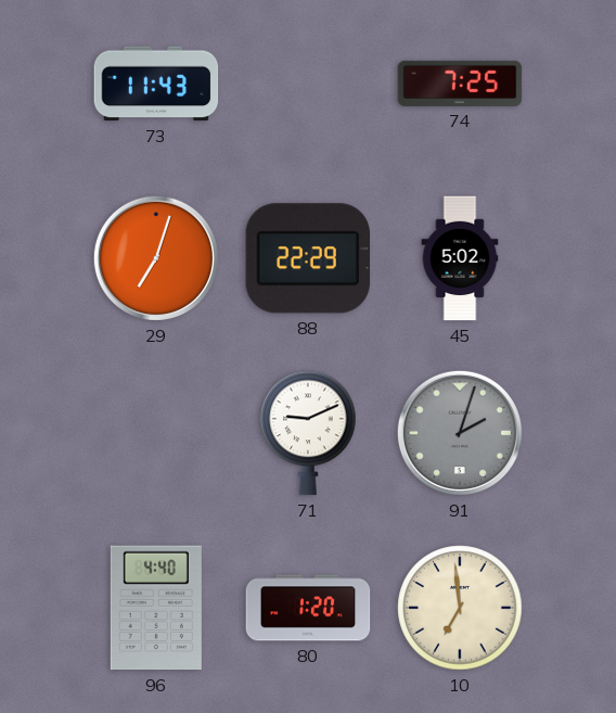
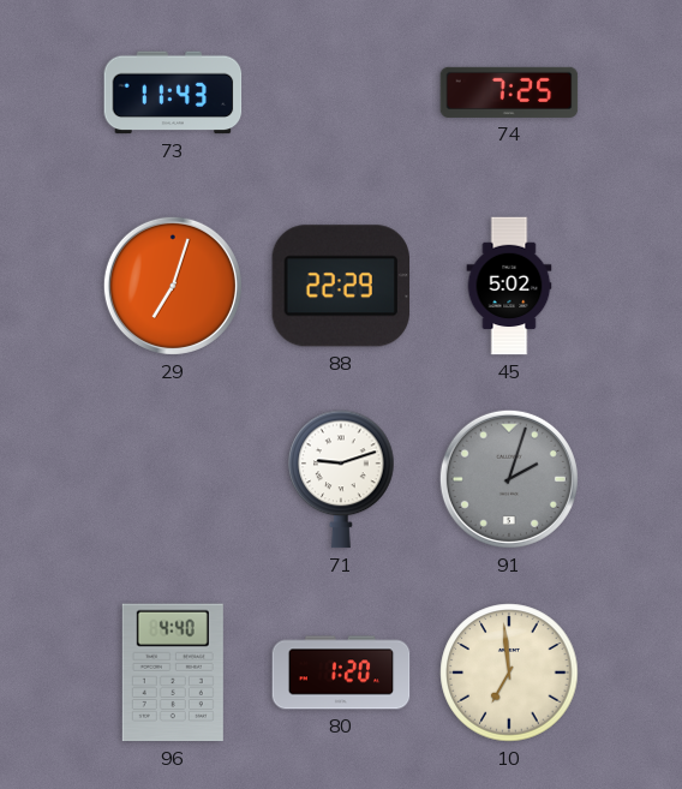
71: 9:11 -> 9:12
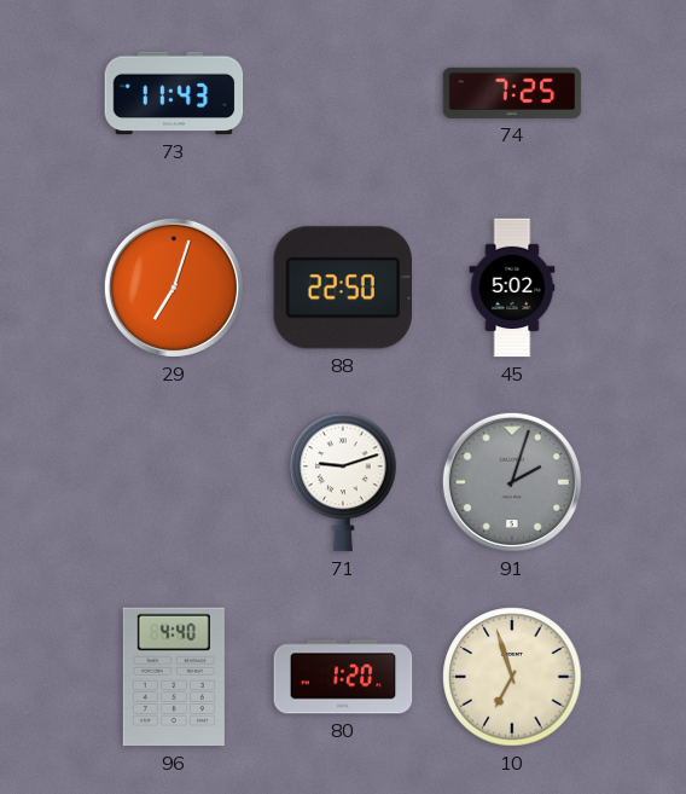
88: 22:29 -> 22:50
10: 6:59 -> 6:57
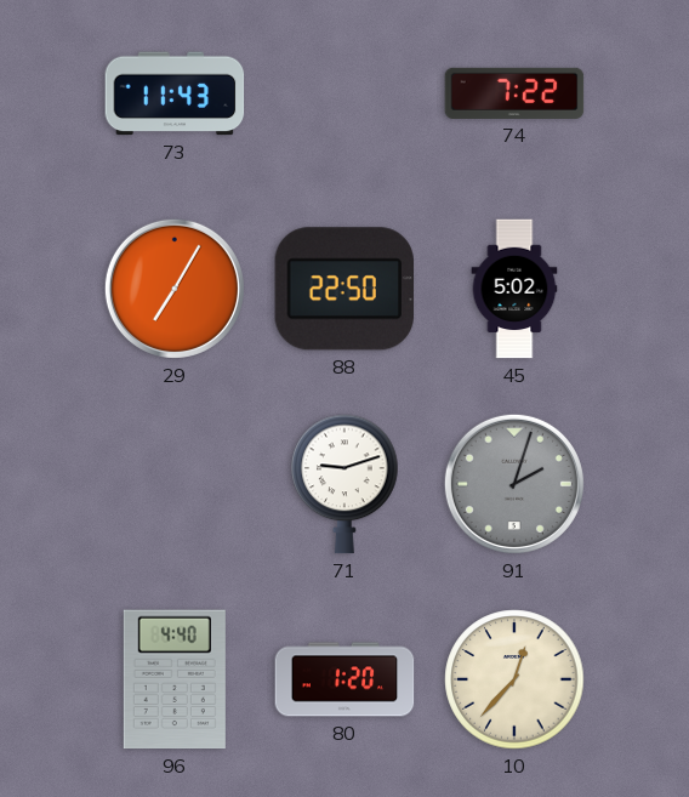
74: 7:25 -> 7:22
29: 7:03 -> 7:05
10: 6:57 -> 12:37
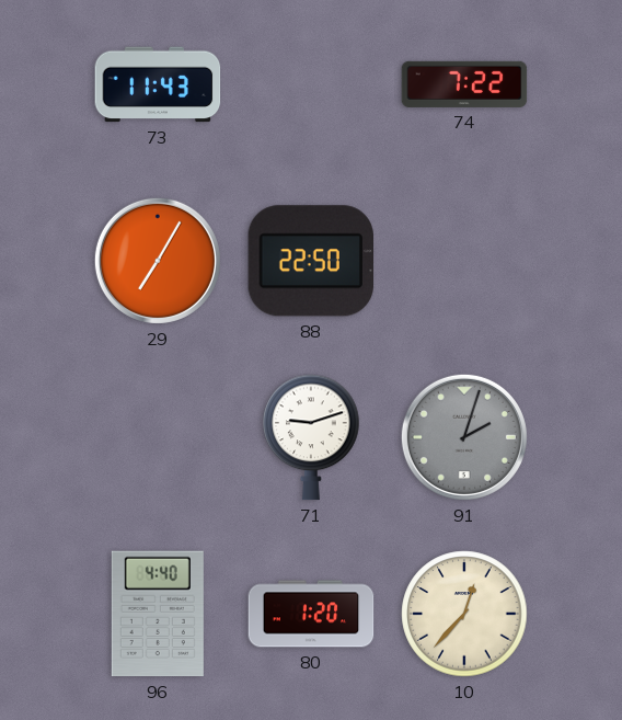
45: 5:02 -> none
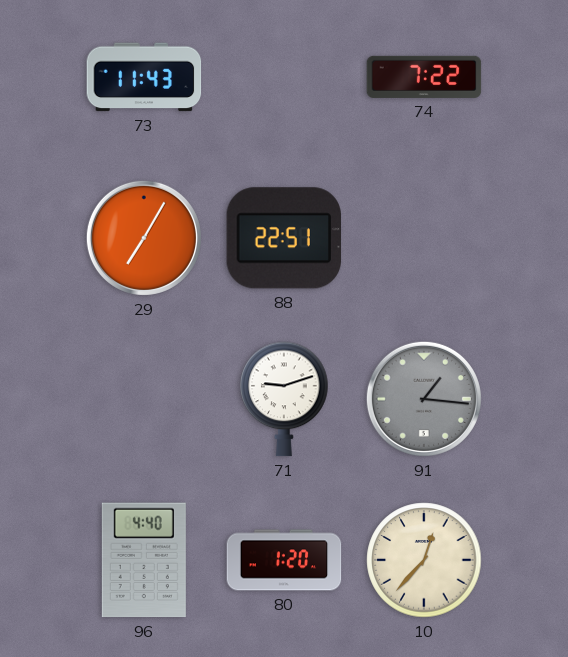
88: 22:50 -> 22:51
91: 2:03 -> 1:16
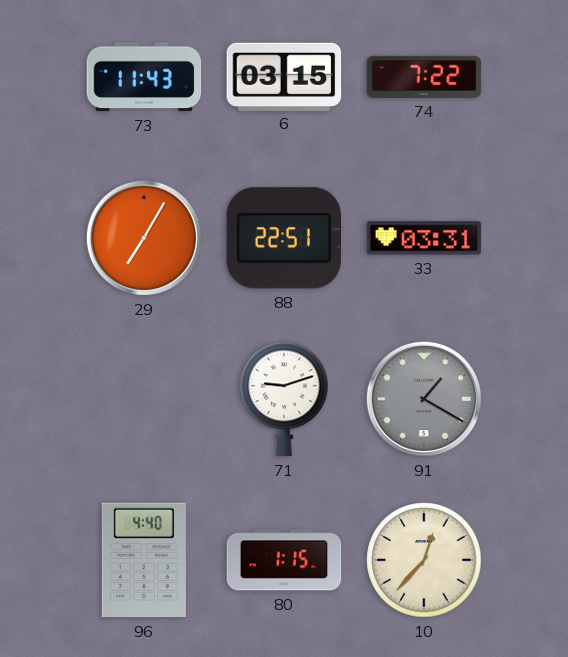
6: none -> 03:15
33: none -> 03:31
91: 1:16 -> 1:20
80: 1:20 -> 1:15
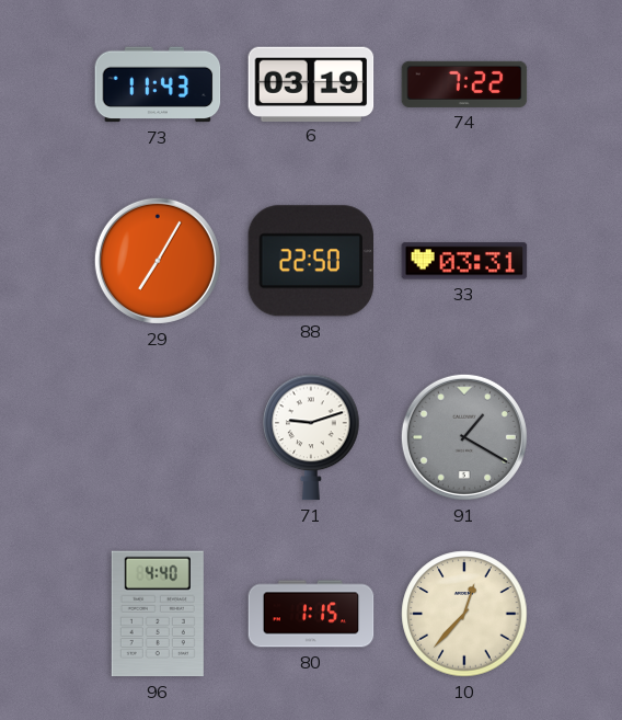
6: 03:15 -> 03:19
88: 22:51 -> 22:50
